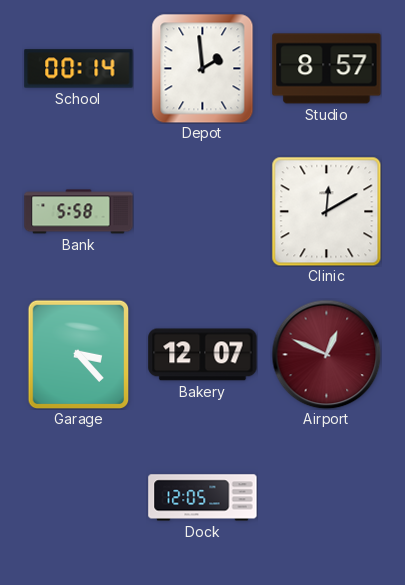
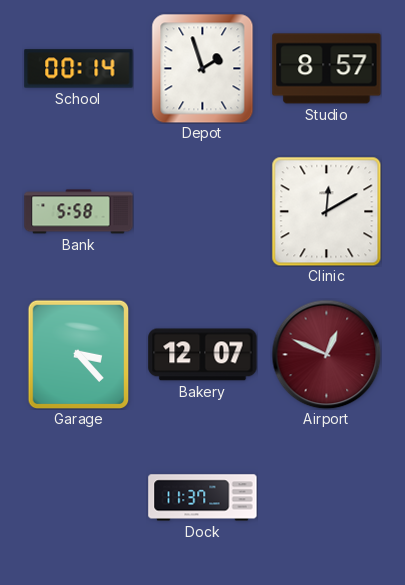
Depot: 1:59 -> 1:57
Dock: 12:05 -> 11:37
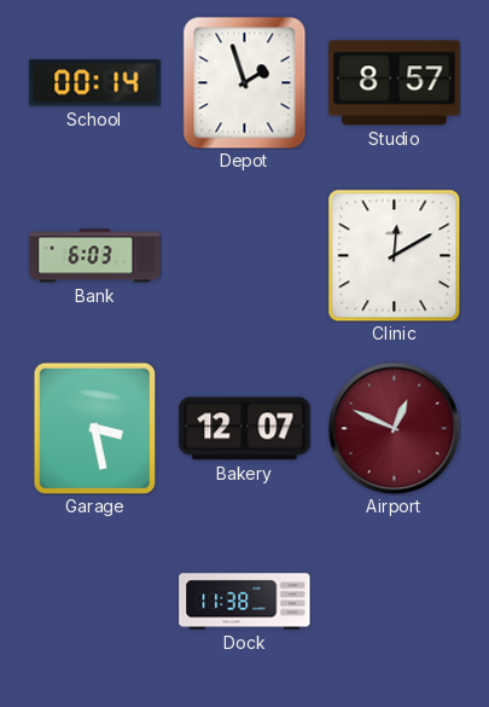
Bank: 5:58 -> 6:03
Garage: 3:23 -> 3:28
Dock: 11:37 -> 11:38
